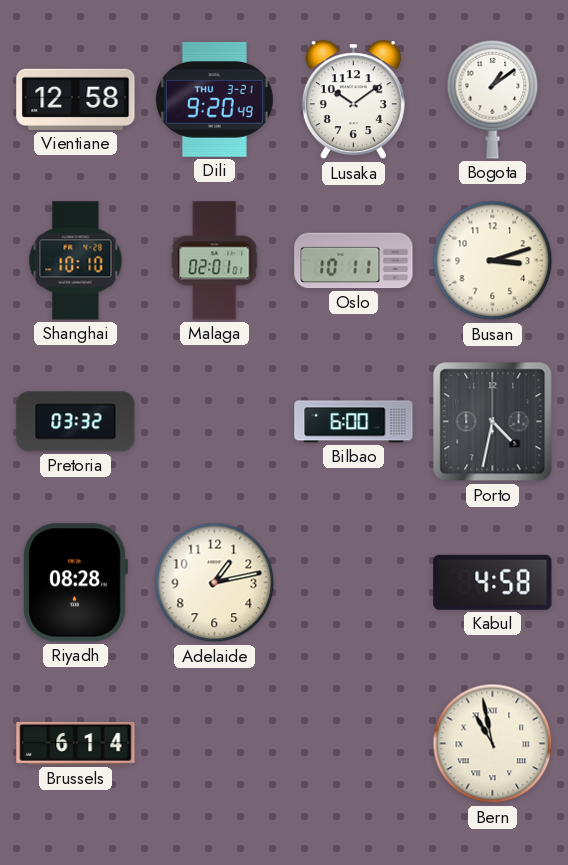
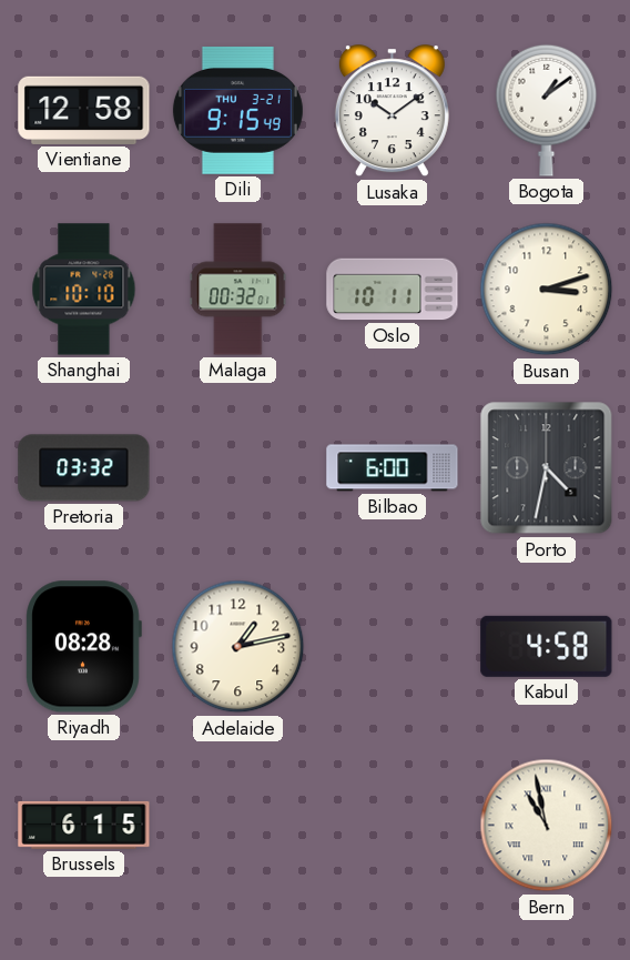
Dili: 9:20 -> 9:15
Malaga: 02:01 -> 00:32
Brussels: 6:14 -> 6:15
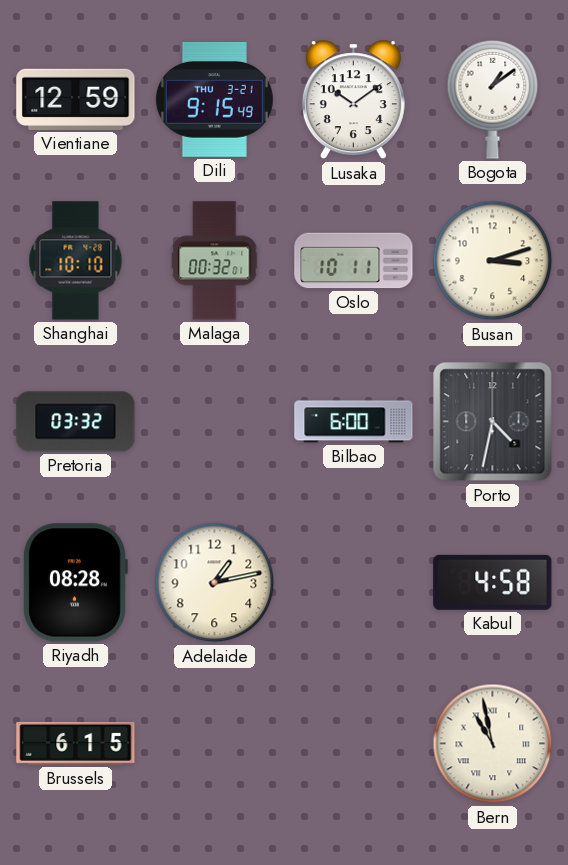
Vientiane: 12:58 -> 12:59
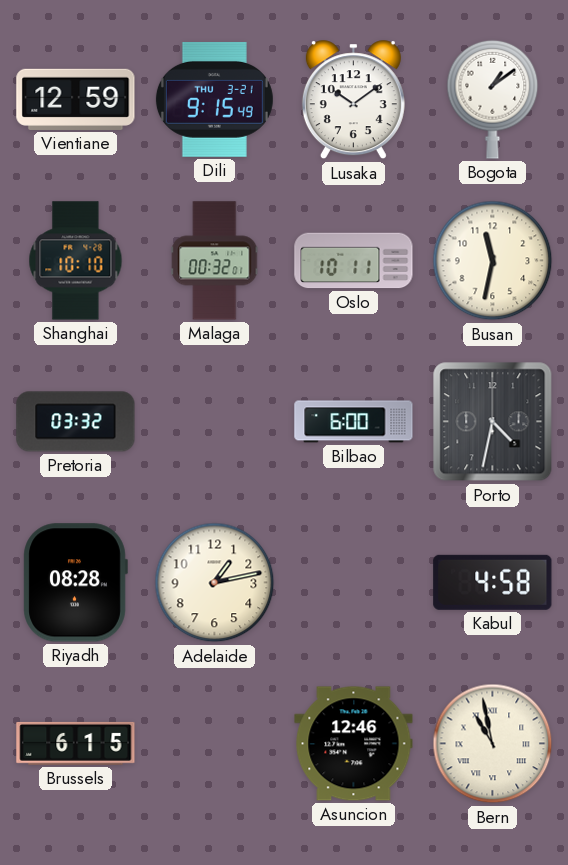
Busan: 3:12 -> 11:32
Asuncion: none -> 12:46
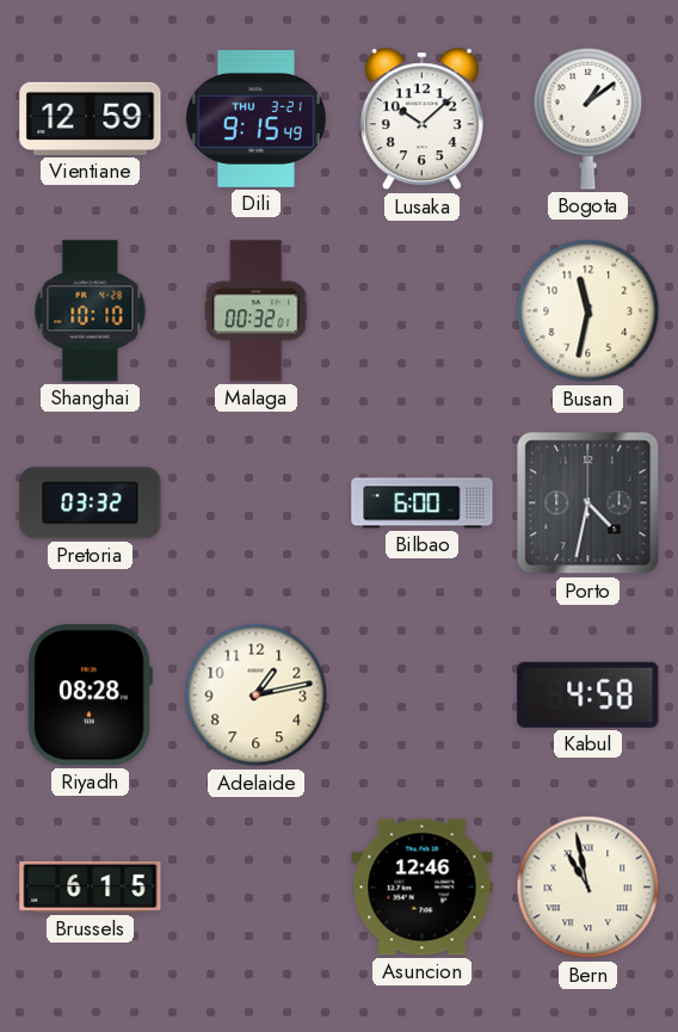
Lusaka: 10:09 -> 10:08
Oslo: 10:11 -> none
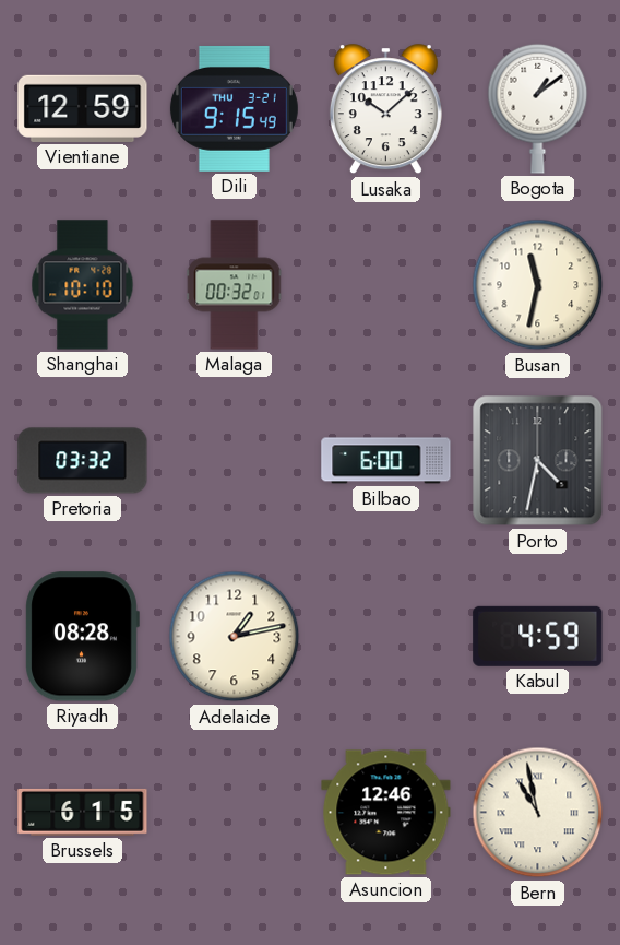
Kabul: 4:58 -> 4:59
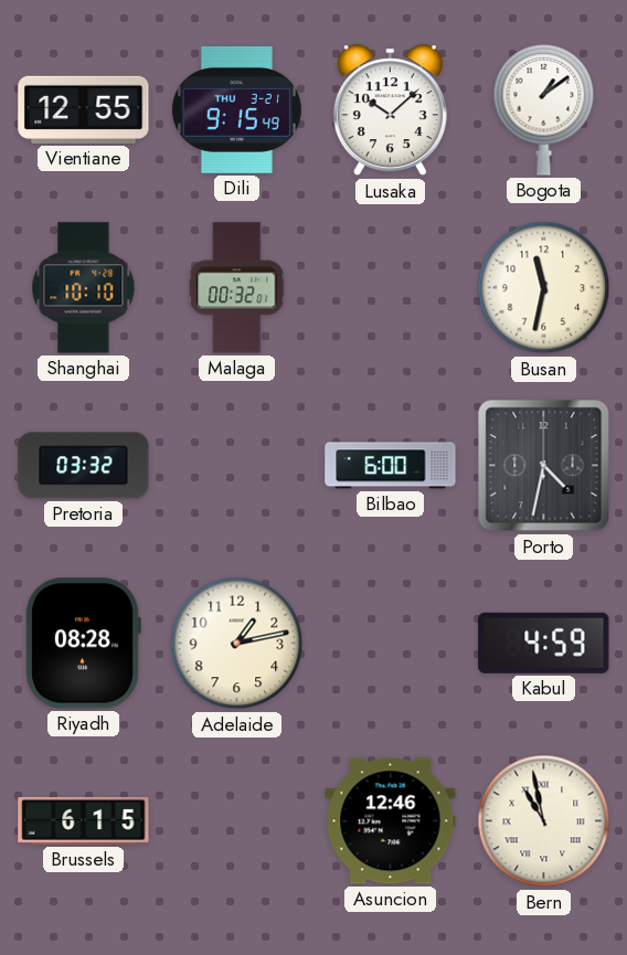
Vientiane: 12:59 -> 12:55
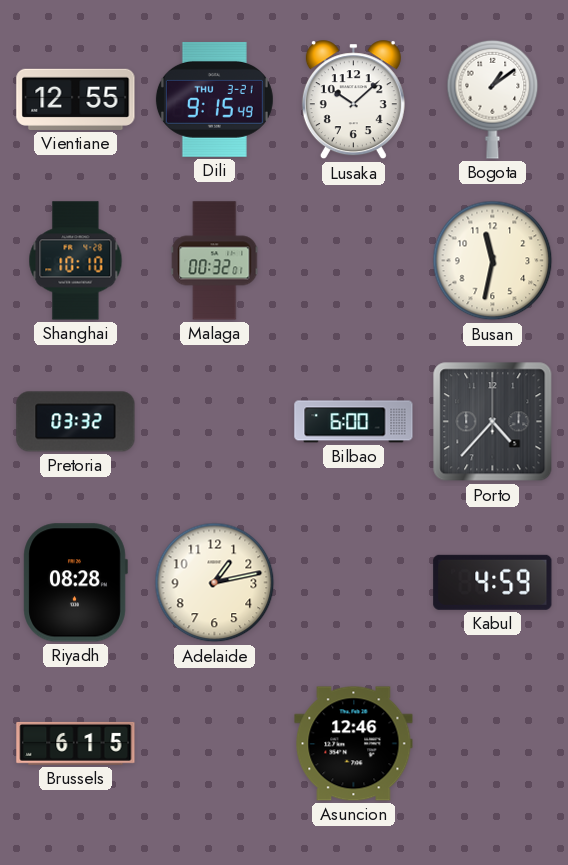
Porto: 4:32 -> 4:37
Bern: 10:58 -> none
